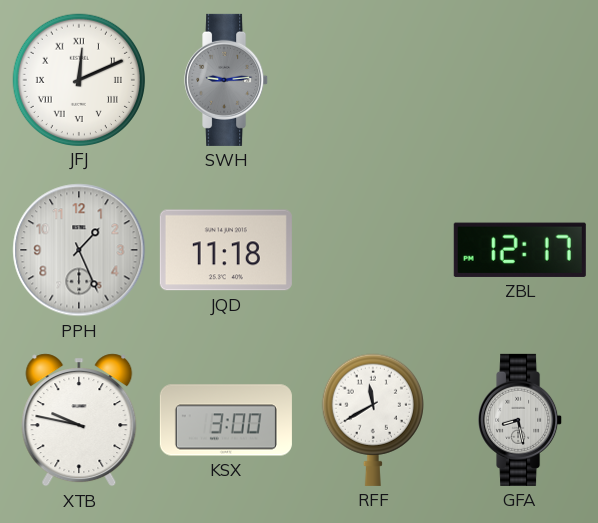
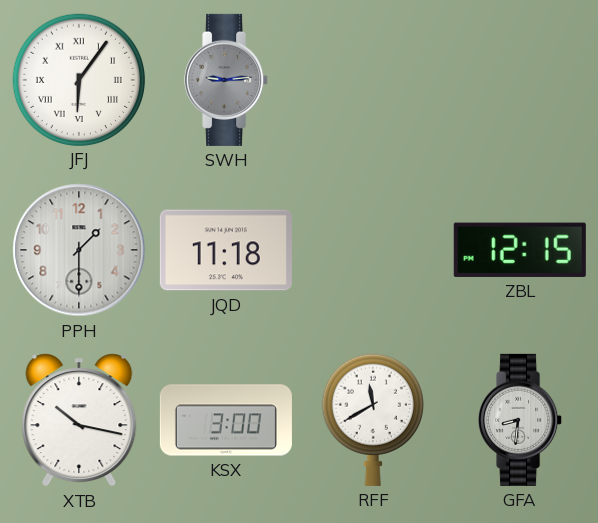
JFJ: 12:11 -> 6:06
PPH: 1:26 -> 1:30
ZBL: 12:17 -> 12:15
XTB: 9:47 -> 10:17
GFA: 8:28 -> 8:31
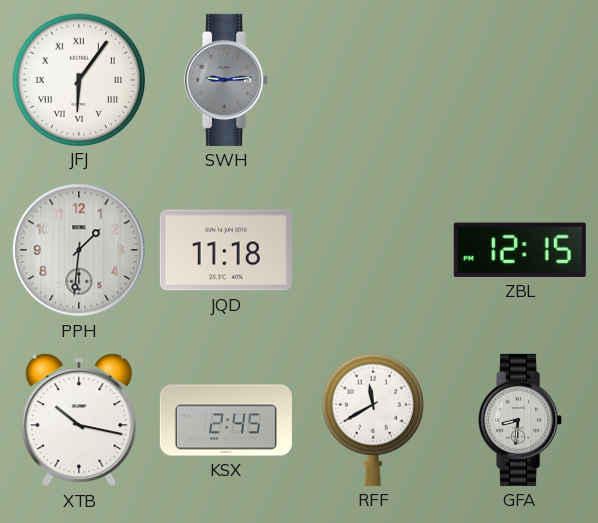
PPH: 1:30 -> 1:31
KSX: 3:00 -> 2:45
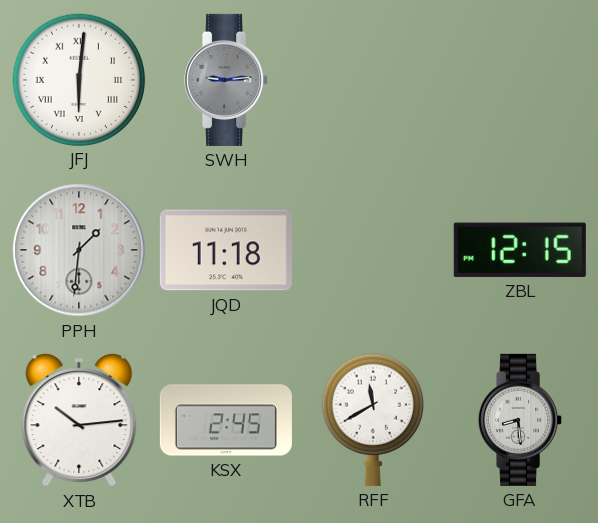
JFJ: 6:06 -> 6:01
XTB: 10:17 -> 10:14
GFA: 8:31 -> 8:29
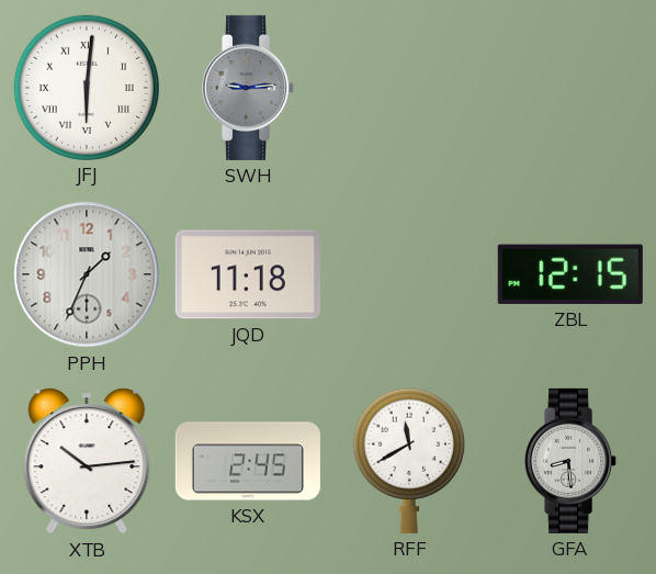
PPH: 1:31 -> 1:34
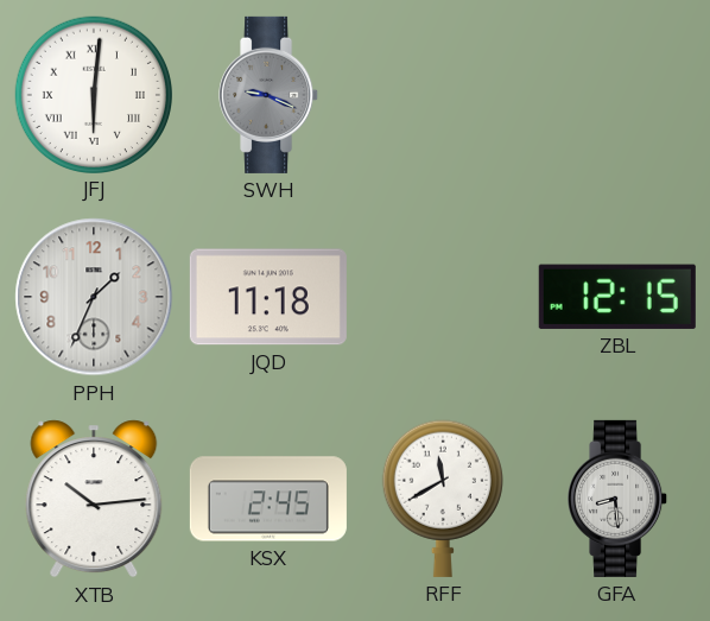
SWH: 9:14 -> 9:19
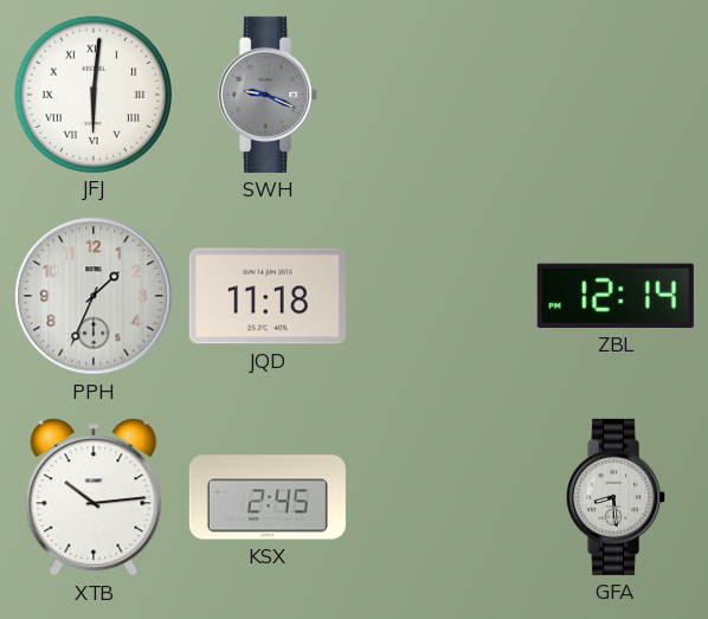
ZBL: 12:15 -> 12:14
RFF: 11:40 -> none
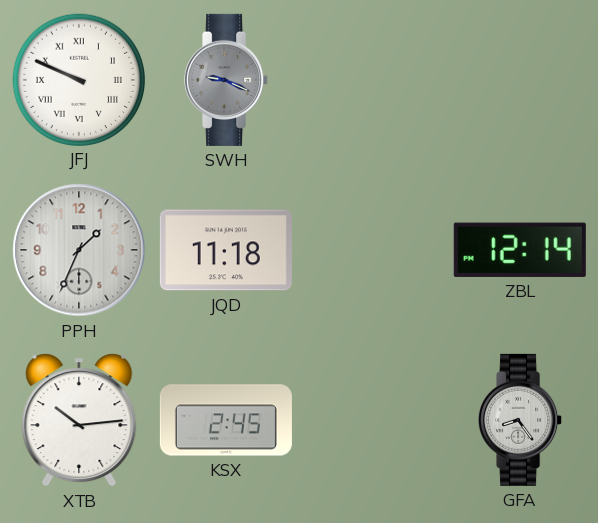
JFJ: 6:01 -> 9:49
GFA: 8:29 -> 8:24
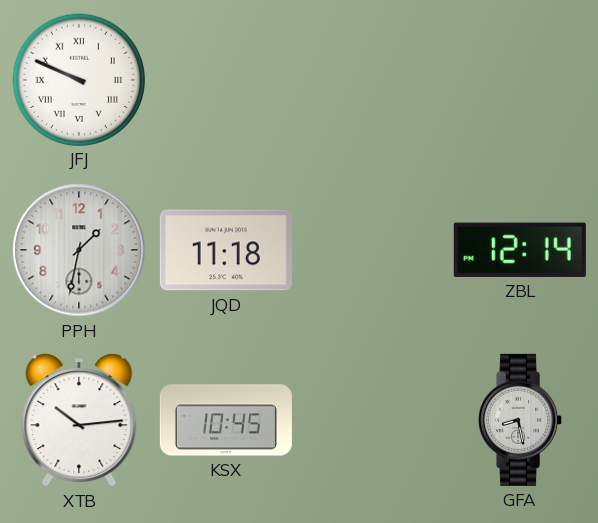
SWH: 9:19 -> none
PPH: 1:34 -> 1:32
KSX: 2:45 -> 10:45
GFA: 8:24 -> 8:28
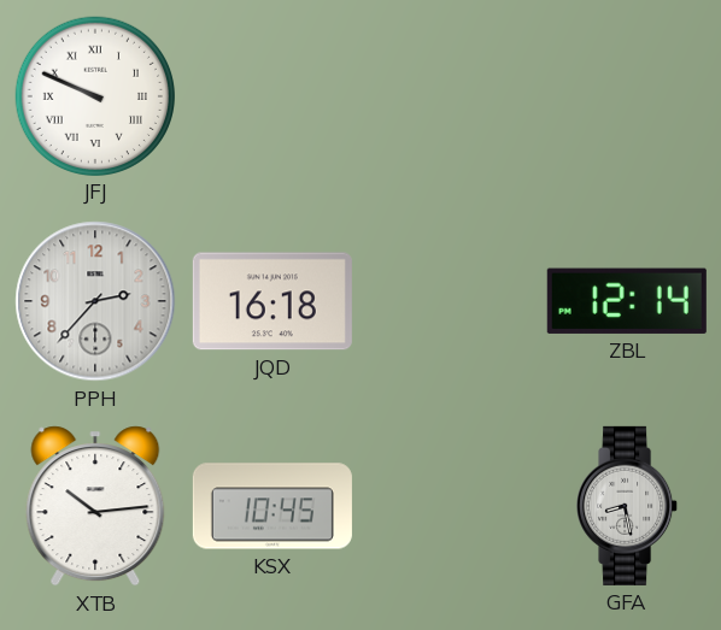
PPH: 1:32 -> 2:37
JQD: 11:18 -> 16:18
